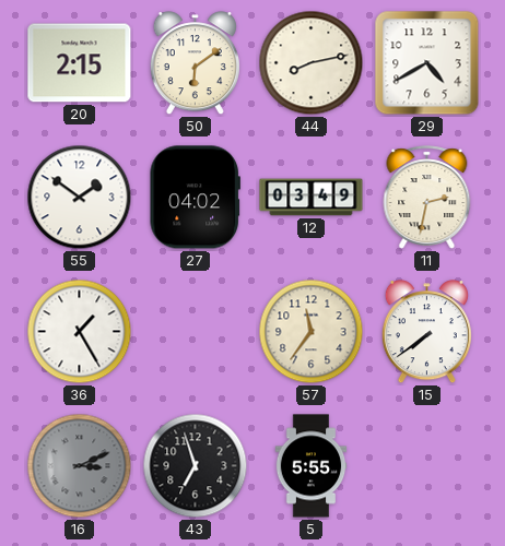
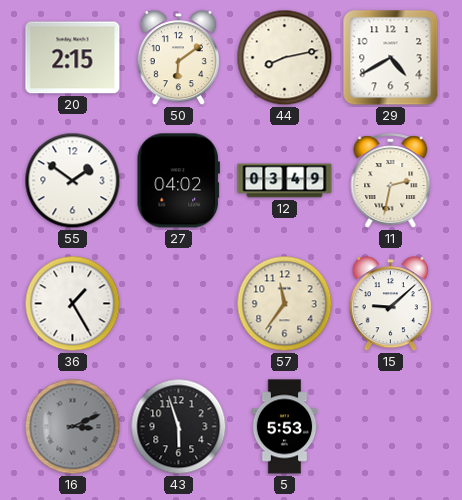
15: 7:39 -> 9:08
43: 6:57 -> 5:57
5: 5:55 -> 5:53
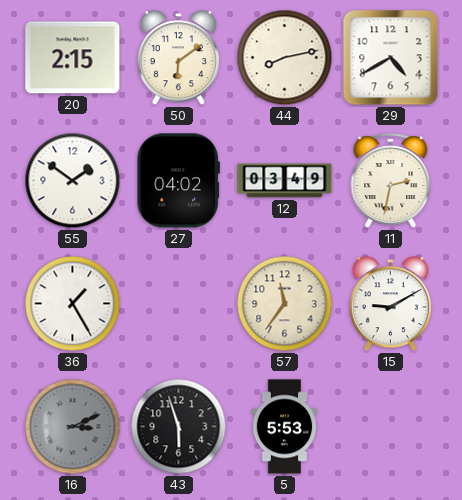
15: 9:08 -> 9:10
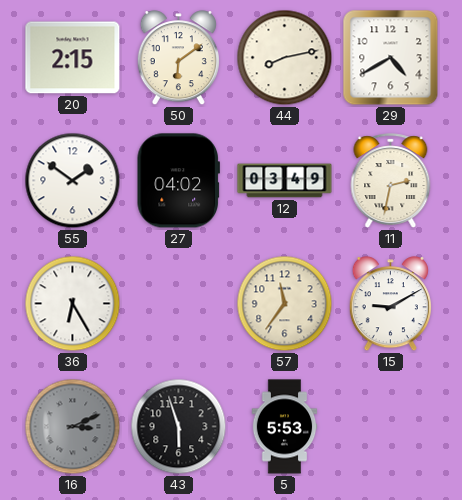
36: 1:25 -> 6:25
